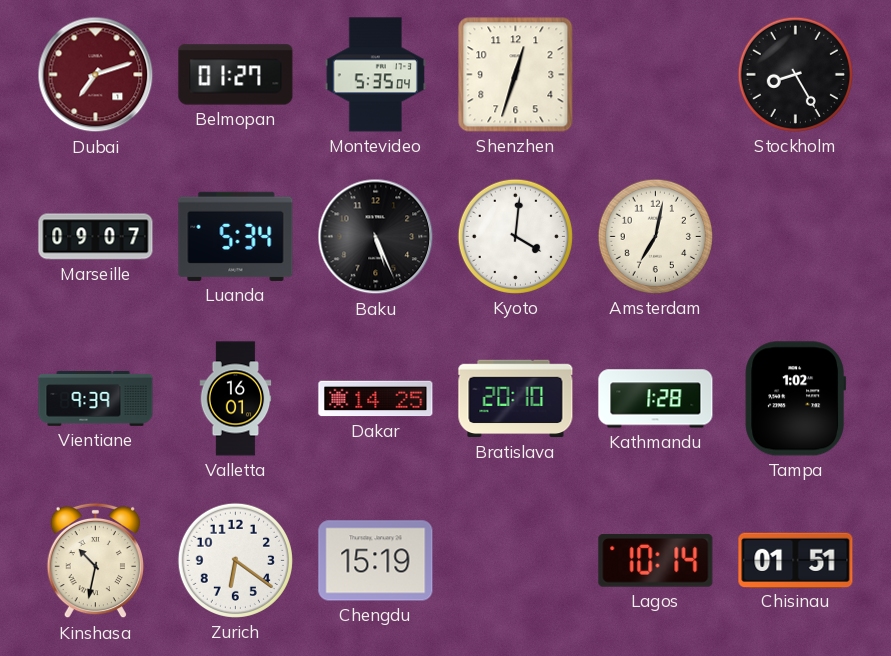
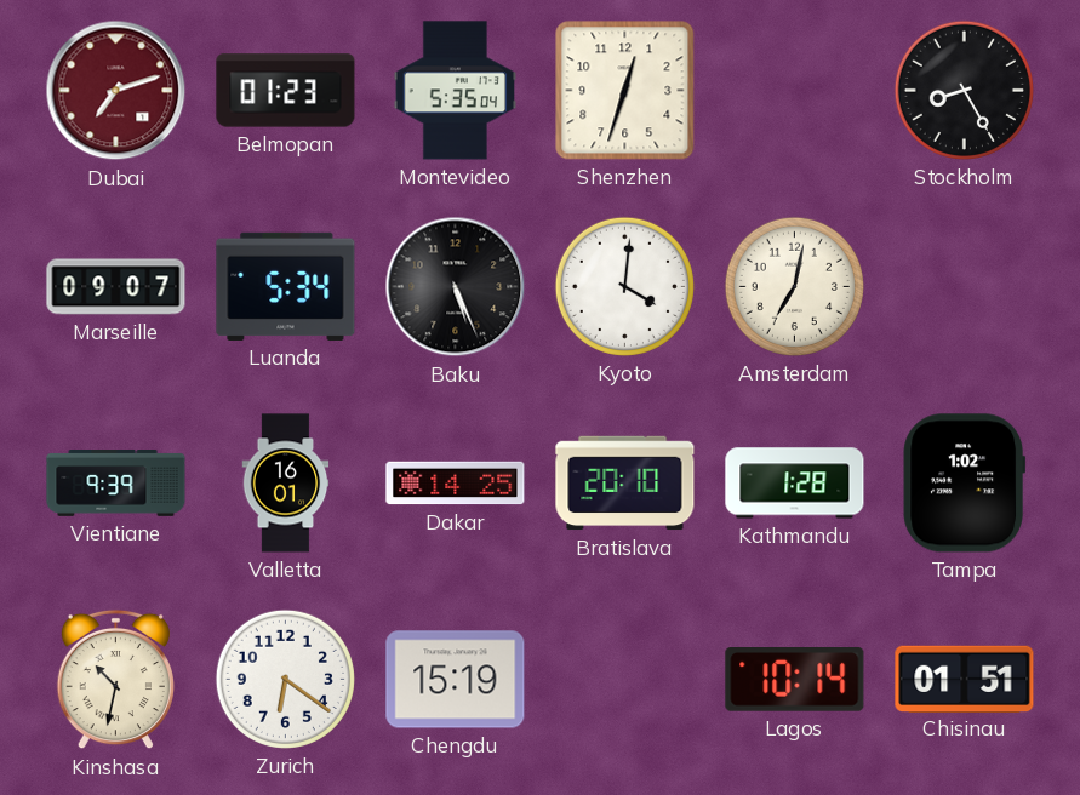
Belmopan: 01:27 -> 01:23
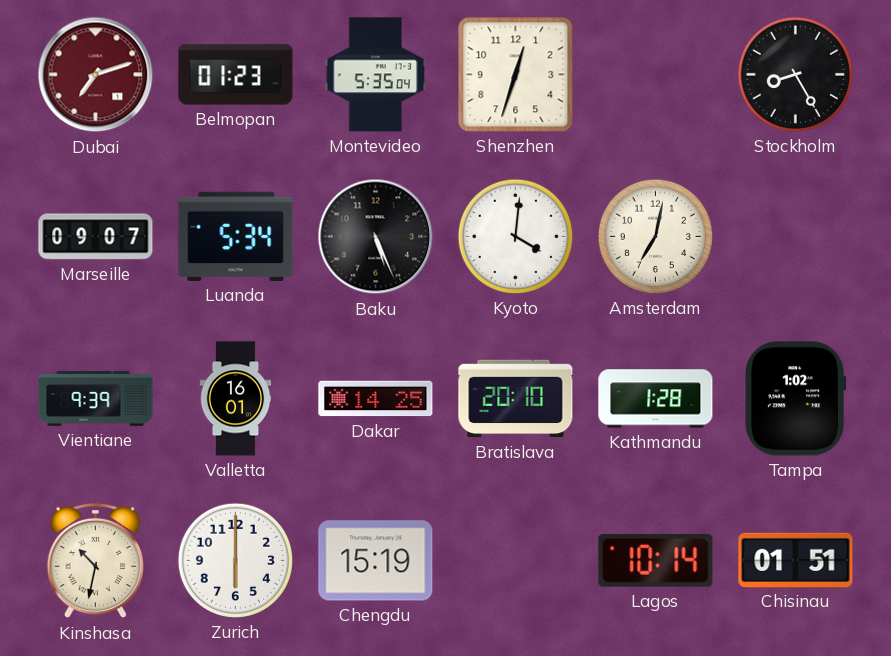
Zurich: 6:21 -> 6:00
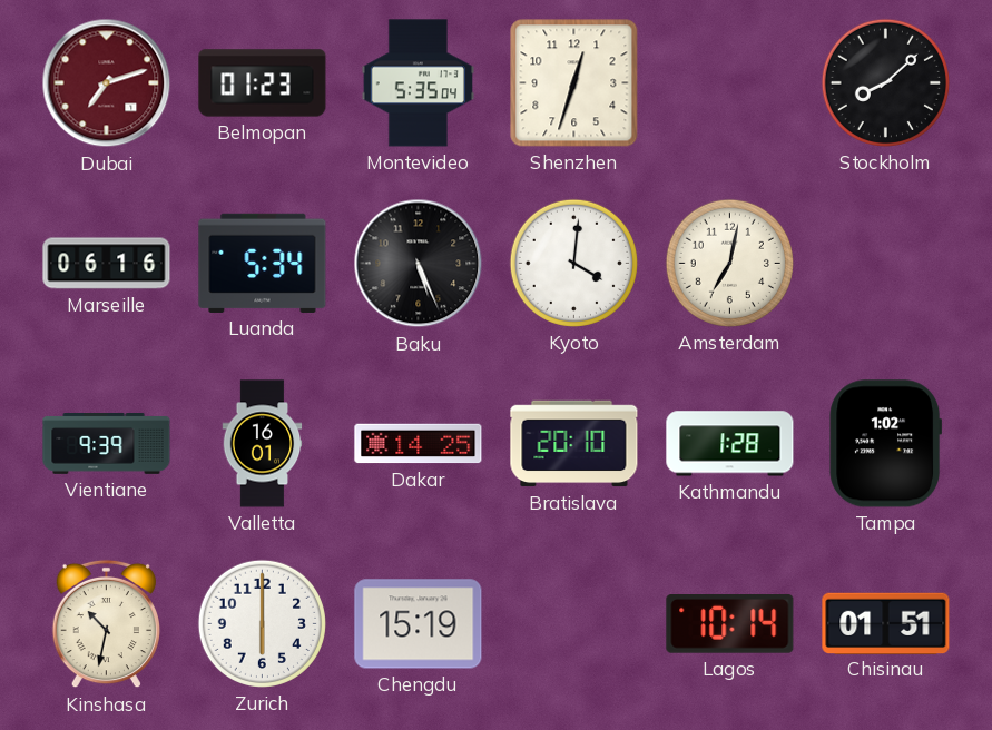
Stockholm: 8:25 -> 8:08
Marseille: 09:07 -> 06:16
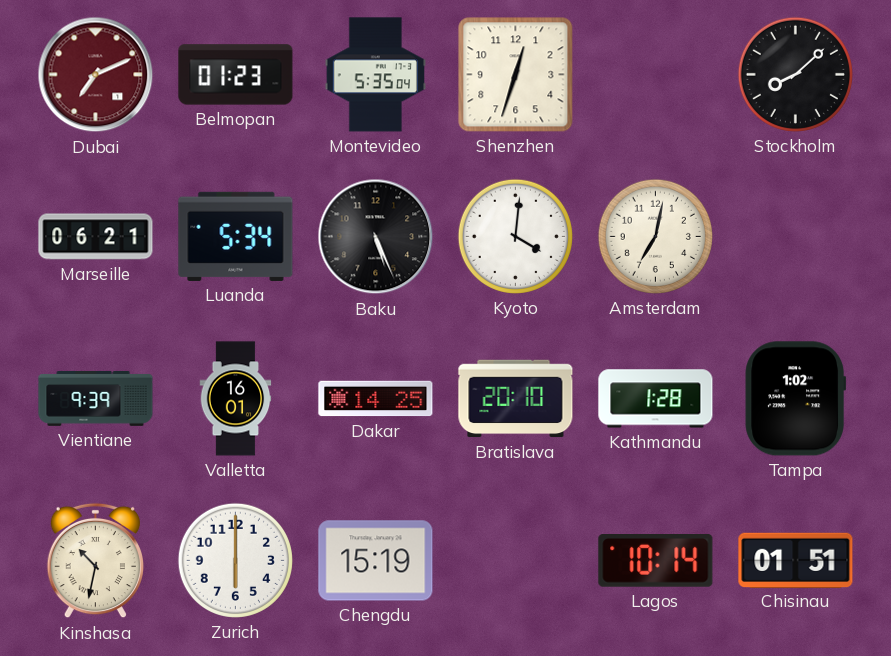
Dubai: 7:12 -> 7:11
Marseille: 06:16 -> 06:21
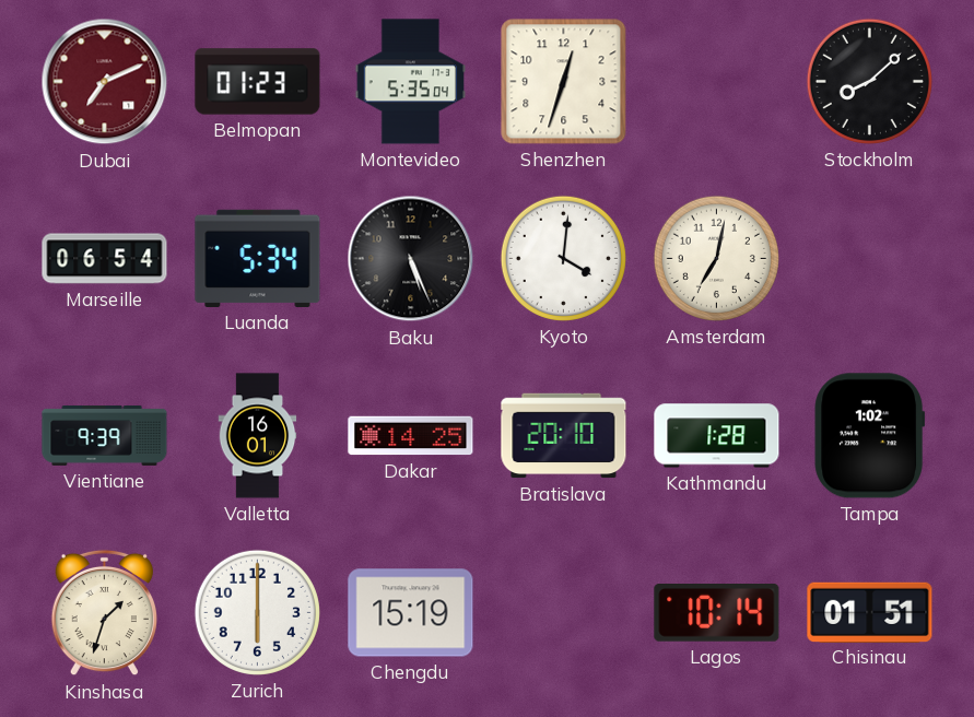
Marseille: 06:21 -> 06:54
Kinshasa: 10:32 -> 1:33
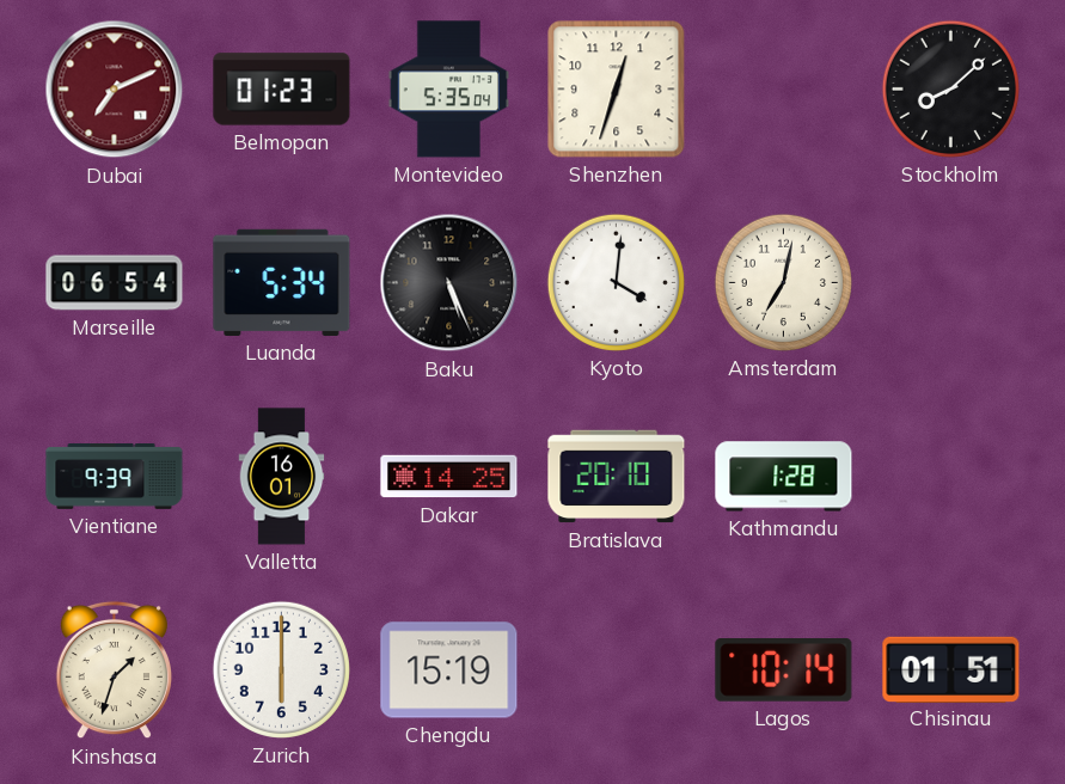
Tampa: 1:02 -> none
